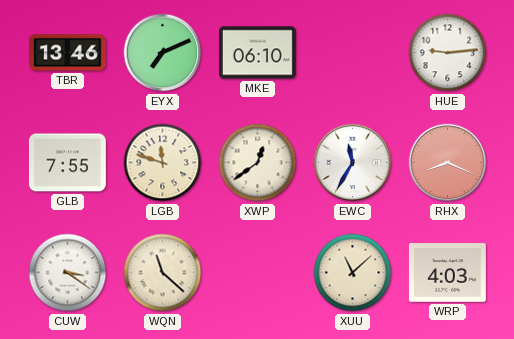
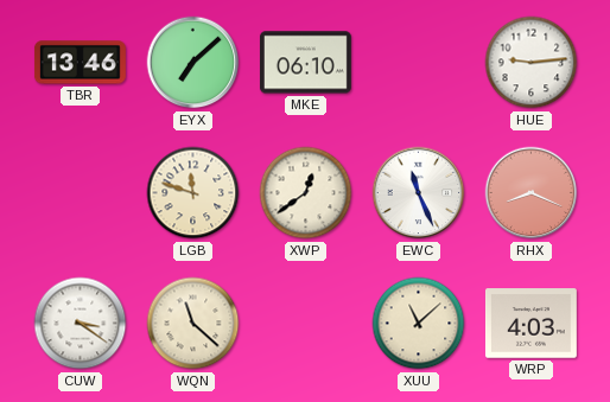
EYX: 7:11 -> 7:08
GLB: 7:55 -> none
EWC: 11:35 -> 11:26
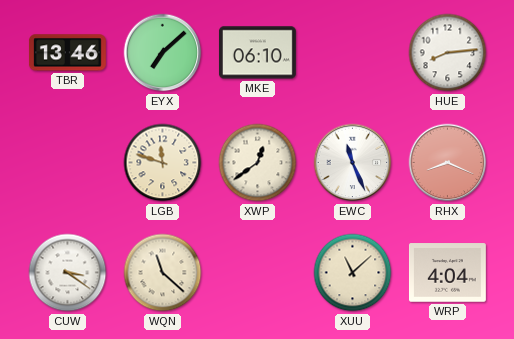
HUE: 9:14 -> 8:14
WRP: 4:03 -> 4:04
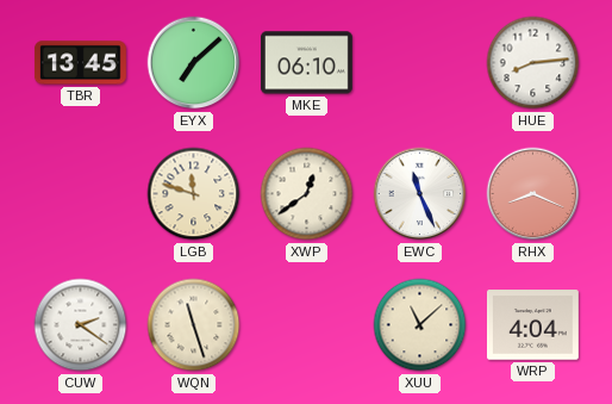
TBR: 13:46 -> 13:45
CUW: 3:21 -> 2:21
WQN: 11:22 -> 11:27
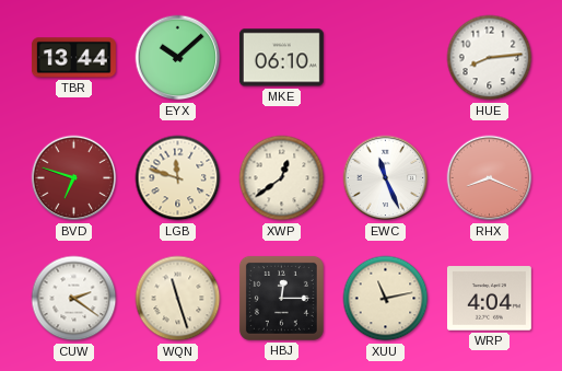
TBR: 13:45 -> 13:44
EYX: 7:08 -> 10:08
BVD: none -> 6:48
HBJ: none -> 12:15
XUU: 11:08 -> 11:13
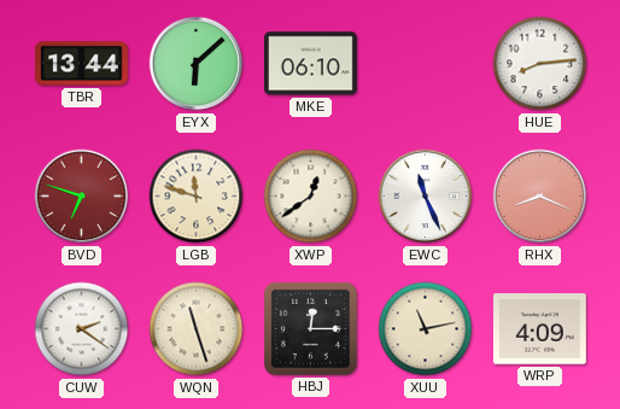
EYX: 10:08 -> 6:08
WRP: 4:04 -> 4:09
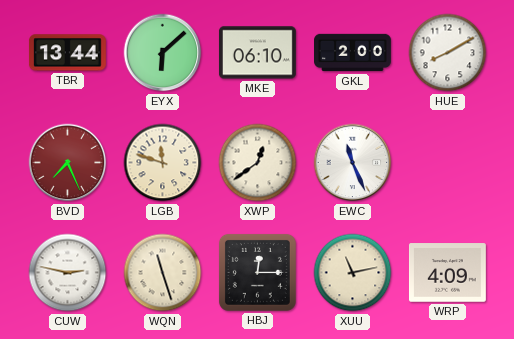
GKL: none -> 2:00
HUE: 8:14 -> 8:10
BVD: 6:48 -> 7:26
RHX: 8:19 -> none
CUW: 2:21 -> 2:47
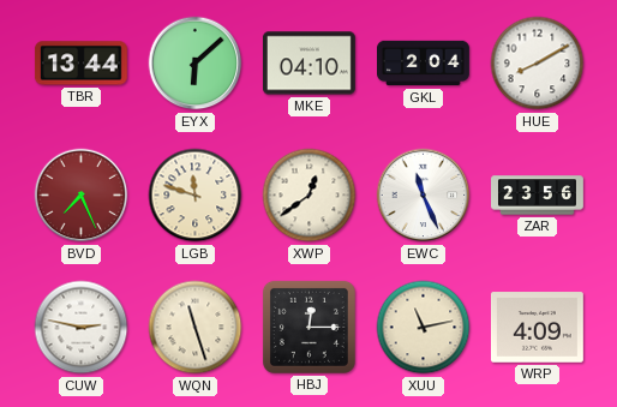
MKE: 06:10 -> 04:10
GKL: 2:00 -> 2:04
ZAR: none -> 23:56
